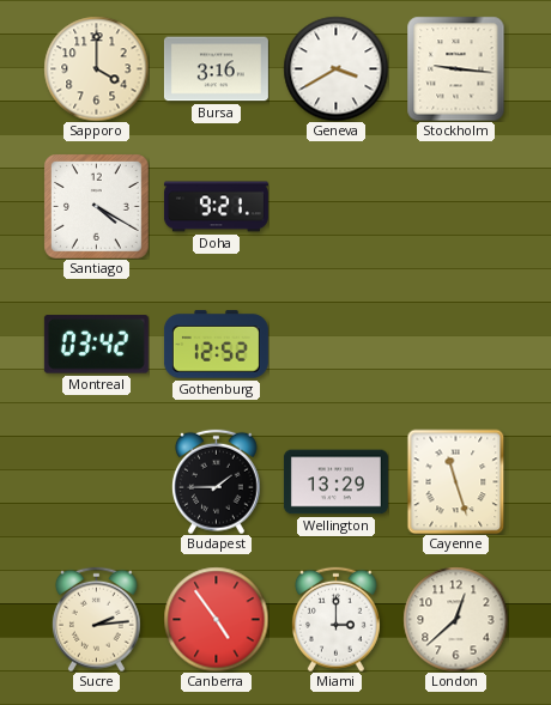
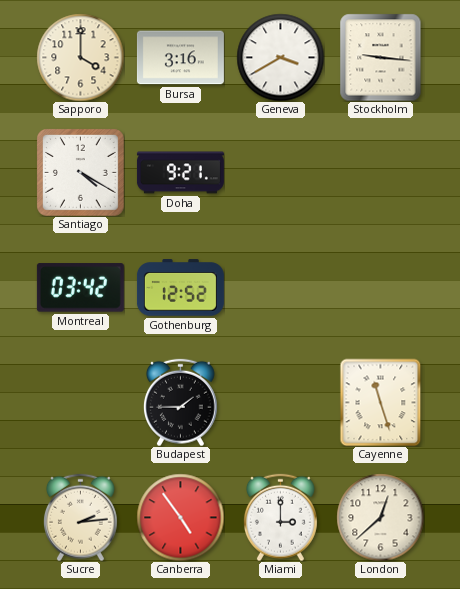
Wellington: 13:29 -> none
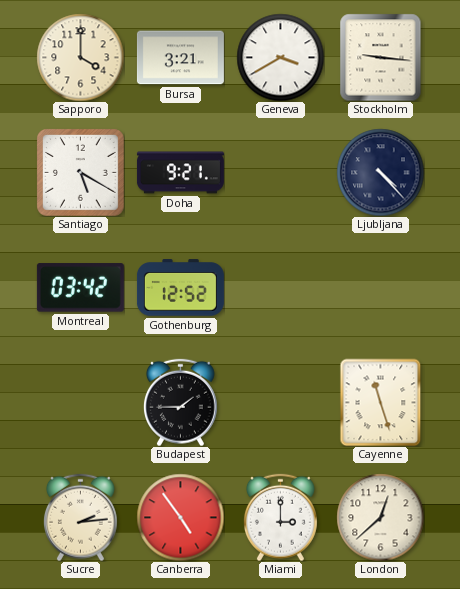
Bursa: 3:16 -> 3:21
Santiago: 4:20 -> 5:20
Ljubljana: none -> 4:23
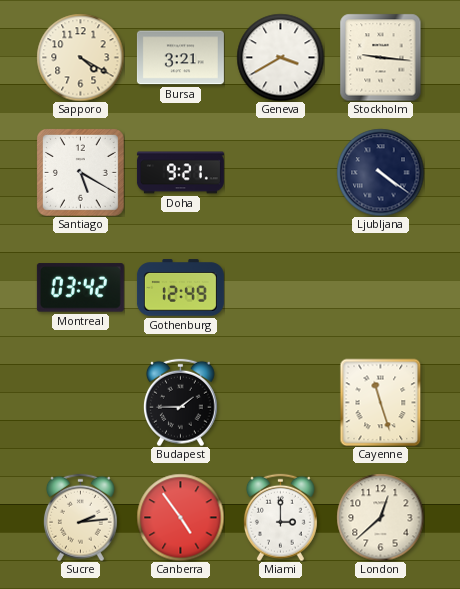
Sapporo: 4:00 -> 4:20
Ljubljana: 4:23 -> 4:21
Gothenburg: 12:52 -> 12:49
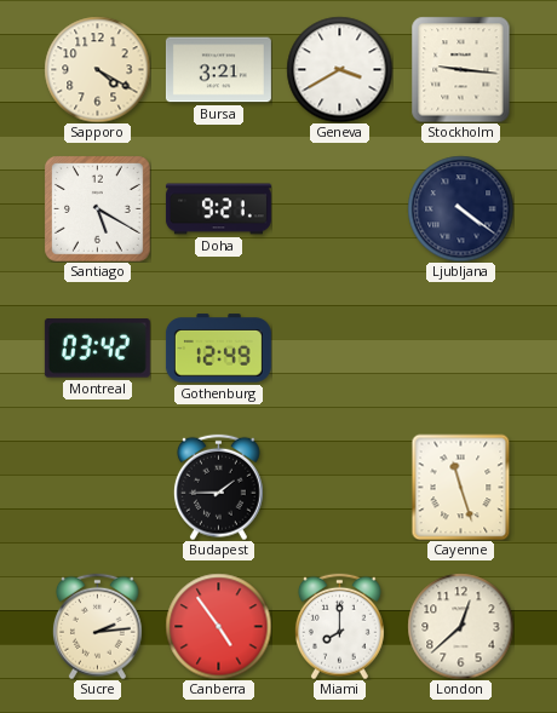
Miami: 3:00 -> 8:00
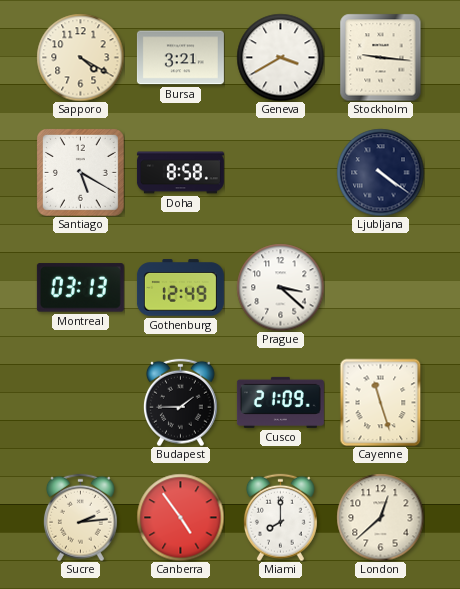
Doha: 9:21 -> 8:58
Montreal: 03:42 -> 03:13
Prague: none -> 3:22
Cusco: none -> 21:09
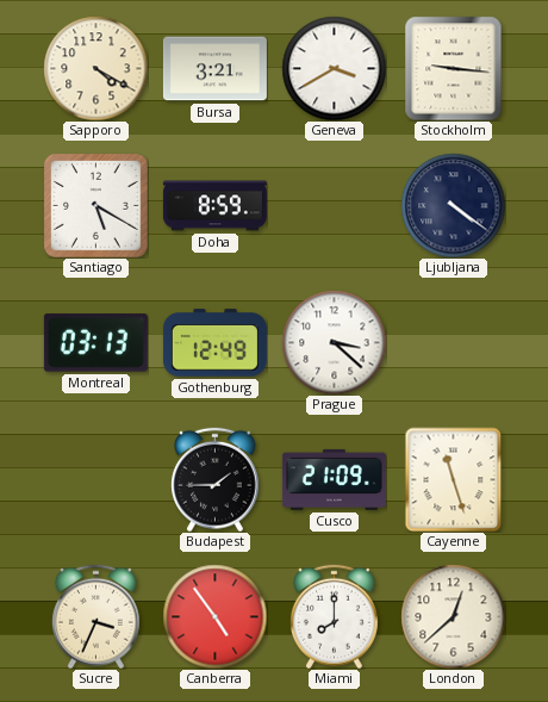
Doha: 8:58 -> 8:59
Sucre: 2:14 -> 3:34
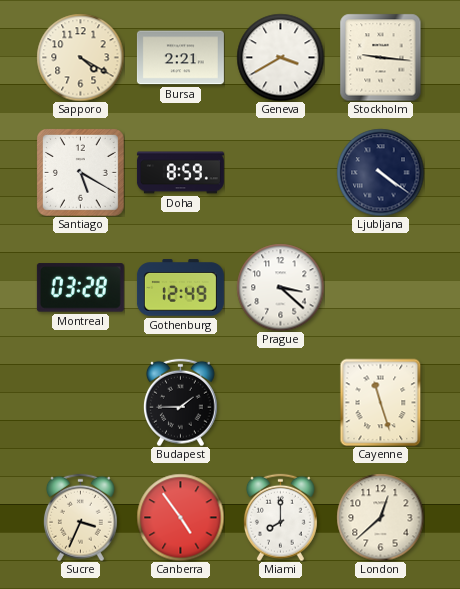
Bursa: 3:21 -> 2:21
Montreal: 03:13 -> 03:28
Cusco: 21:09 -> none
